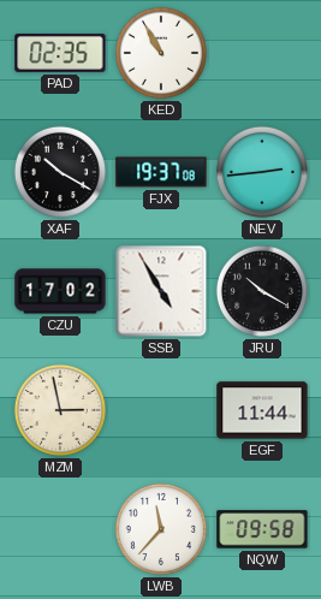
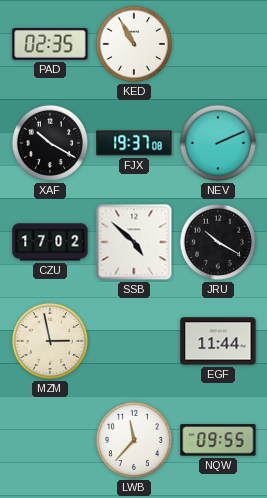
NEV: 2:44 -> 2:11
SSB: 4:55 -> 4:52
NQW: 09:58 -> 09:55
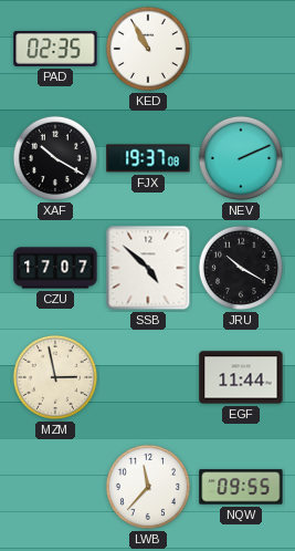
CZU: 17:02 -> 17:07
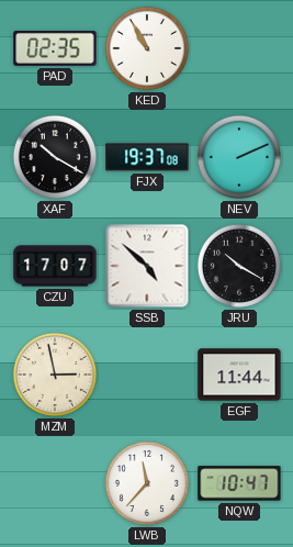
NQW: 09:55 -> 10:47
